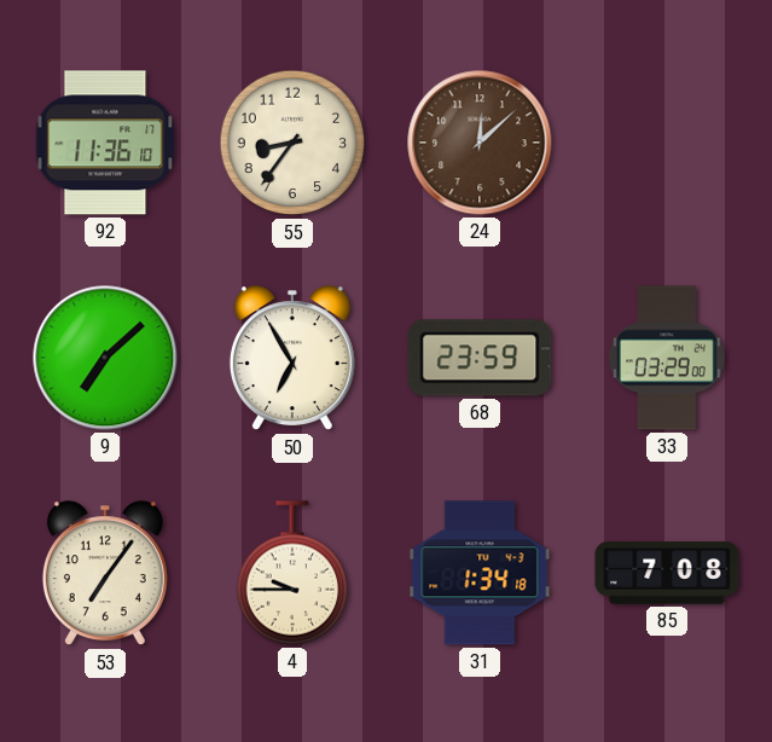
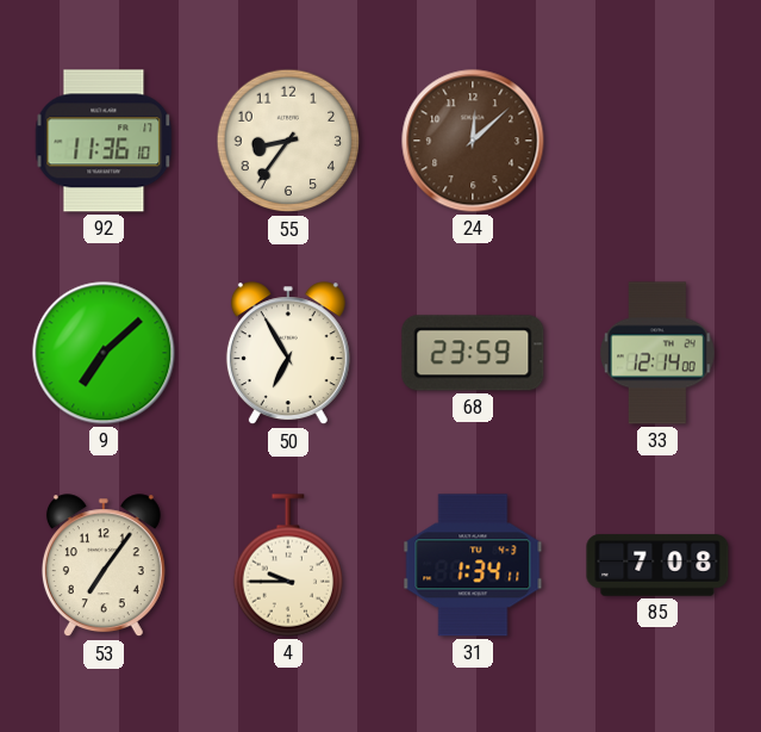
33: 03:29 -> 12:14
31: 1:34:18 -> 1:34:11
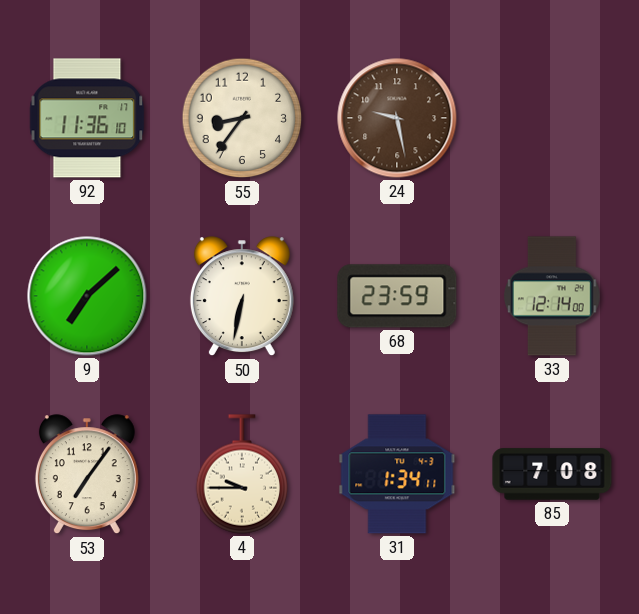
24: 12:08 -> 9:28
50: 6:55 -> 6:32
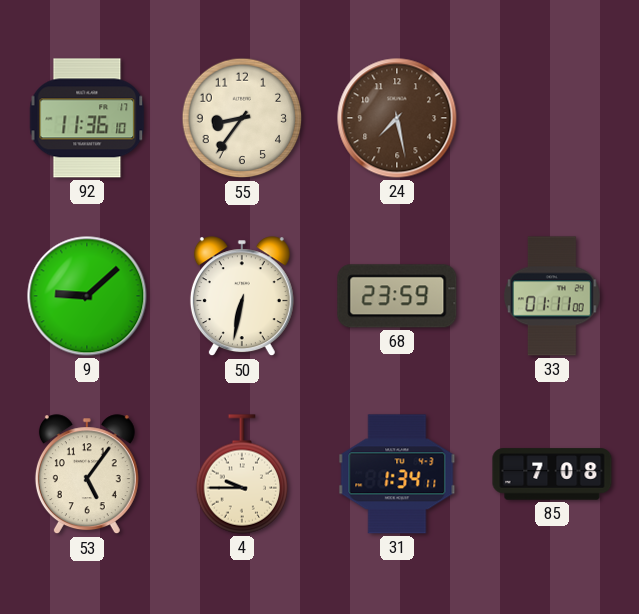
24: 9:28 -> 7:28
9: 7:08 -> 9:08
33: 12:14 -> 01:11
53: 7:06 -> 5:06
